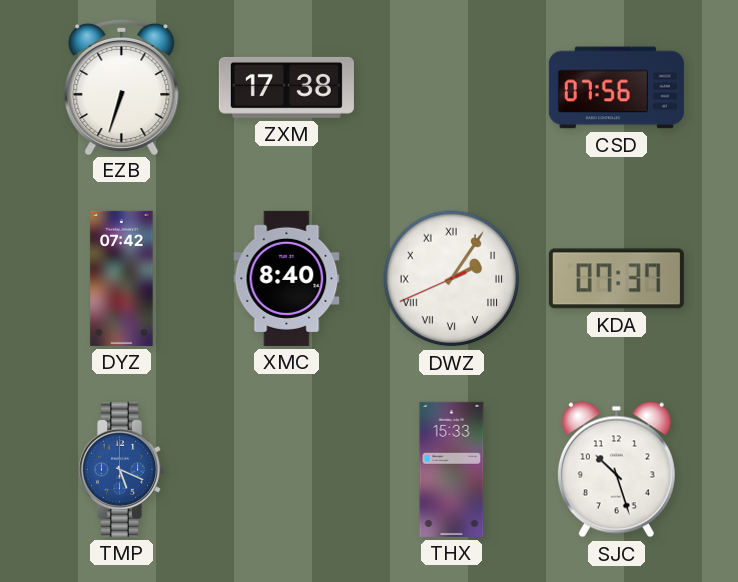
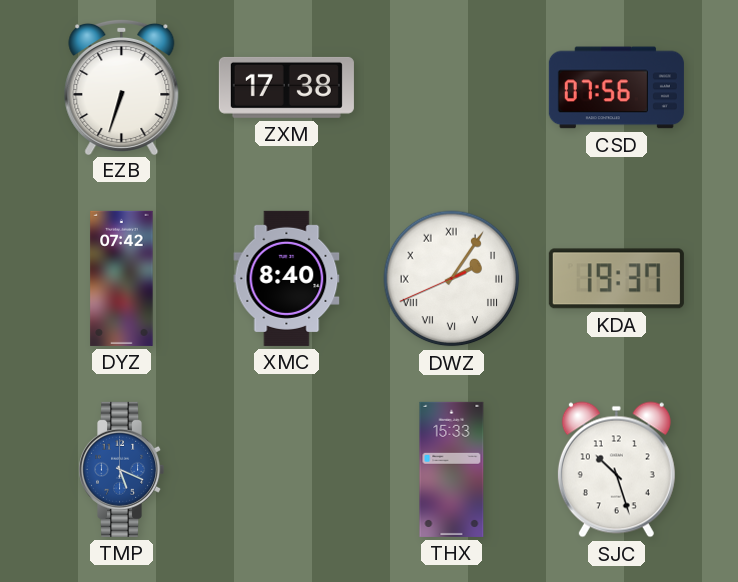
KDA: 07:37 -> 19:37
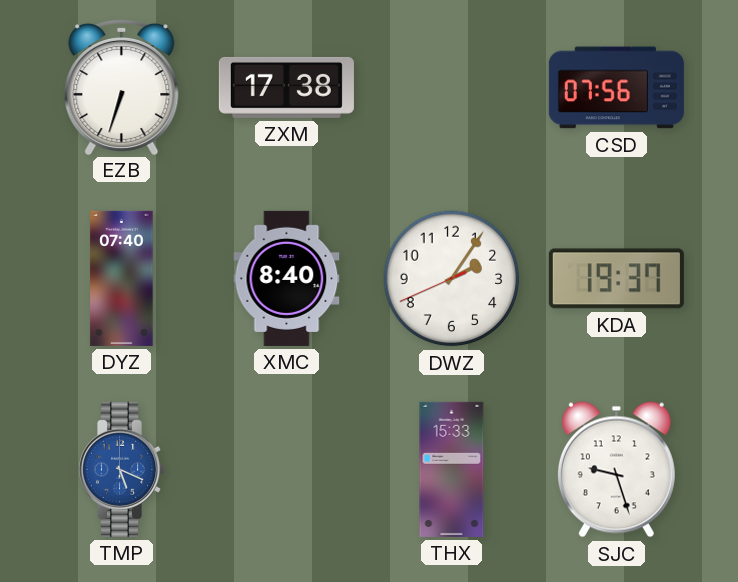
DYZ: 07:42 -> 07:40
DWZ numerals: Roman -> Arabic
SJC: 10:27 -> 9:27
